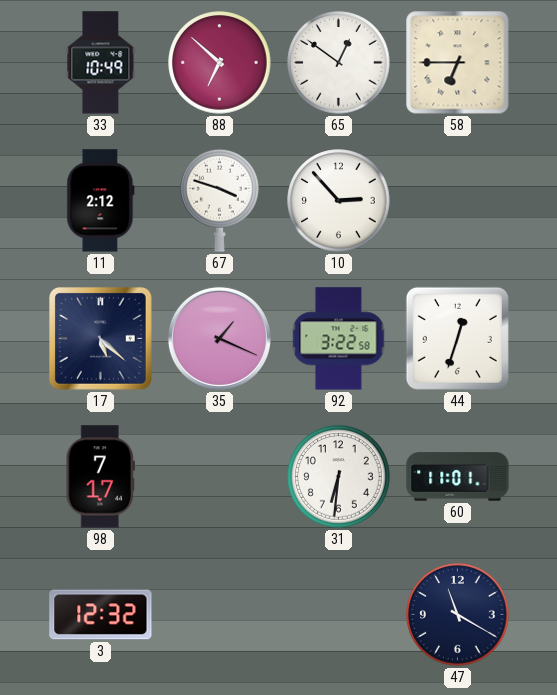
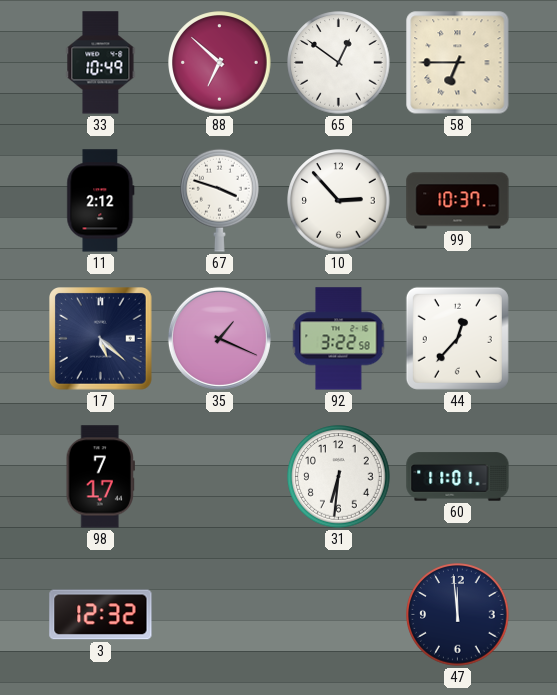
99: none -> 10:37
44: 12:33 -> 12:37
47: 11:20 -> 11:59
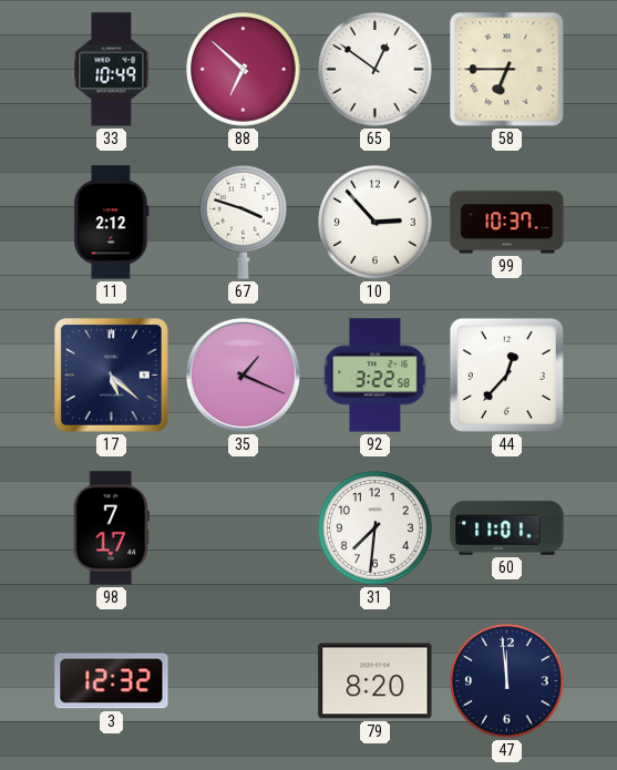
31: 6:31 -> 7:31
79: none -> 8:20
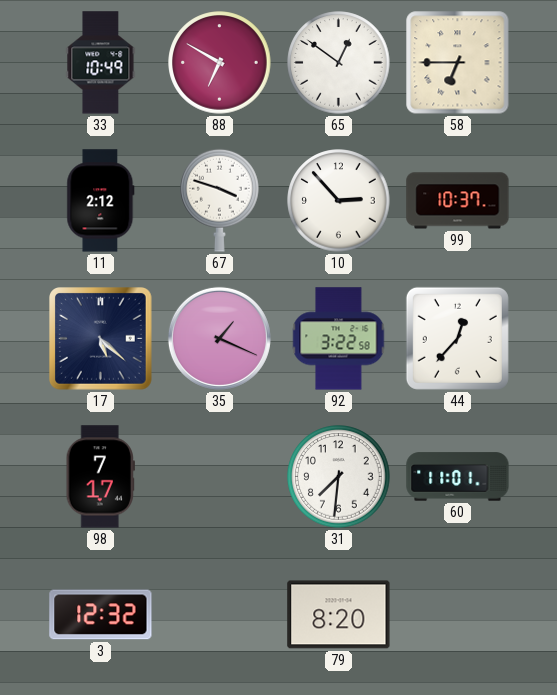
88: 6:52 -> 6:50
47: 11:59 -> none
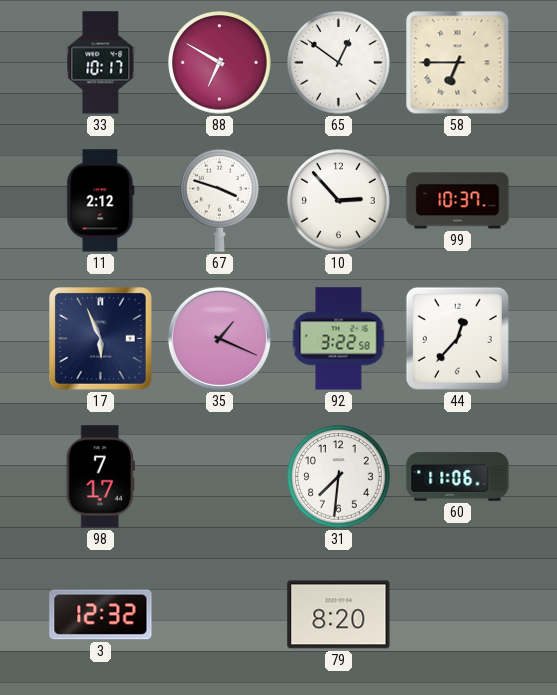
33: 10:49 -> 10:17
17: 5:22 -> 5:56
60: 11:01 -> 11:06
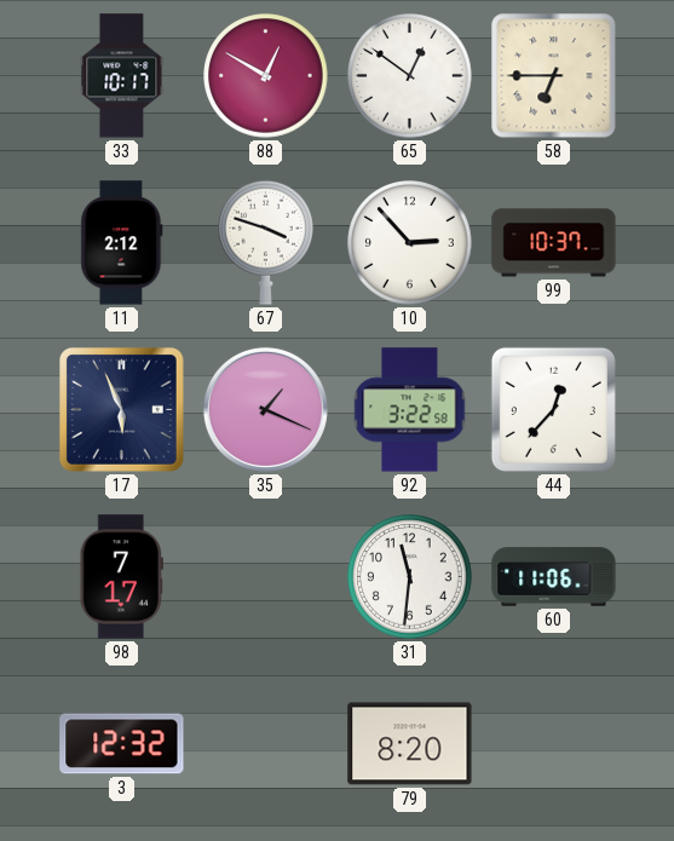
88: 6:50 -> 12:50
31: 7:31 -> 11:31
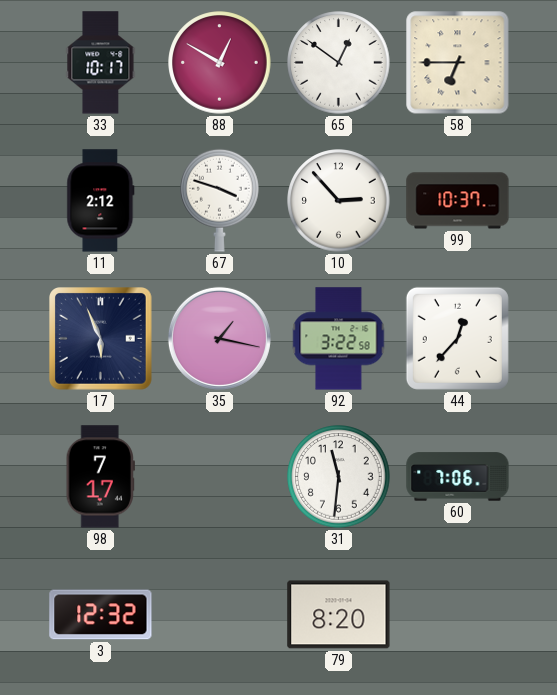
35: 1:19 -> 1:17
60: 11:06 -> 7:06
